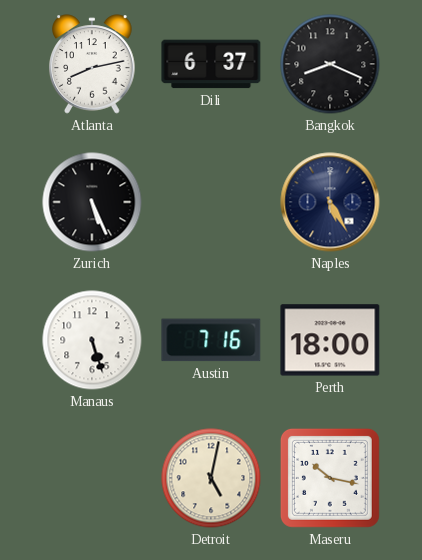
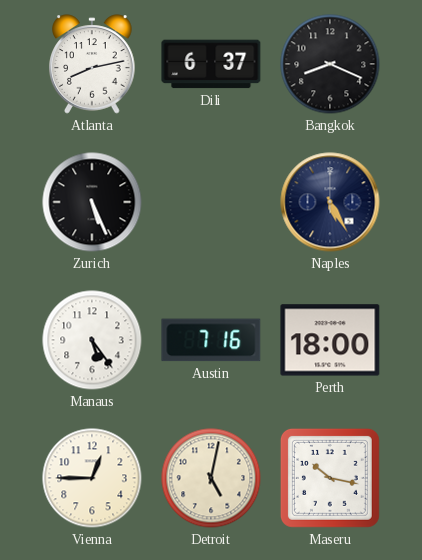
Manaus: 5:27 -> 5:24
Vienna: none -> 12:45
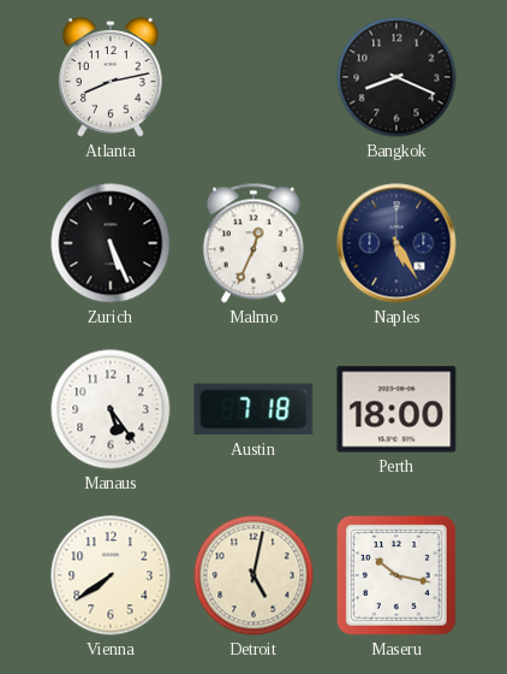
Dili: 6:37 -> none
Malmo: none -> 12:34
Austin: 7:16 -> 7:18
Vienna: 12:45 -> 7:39
